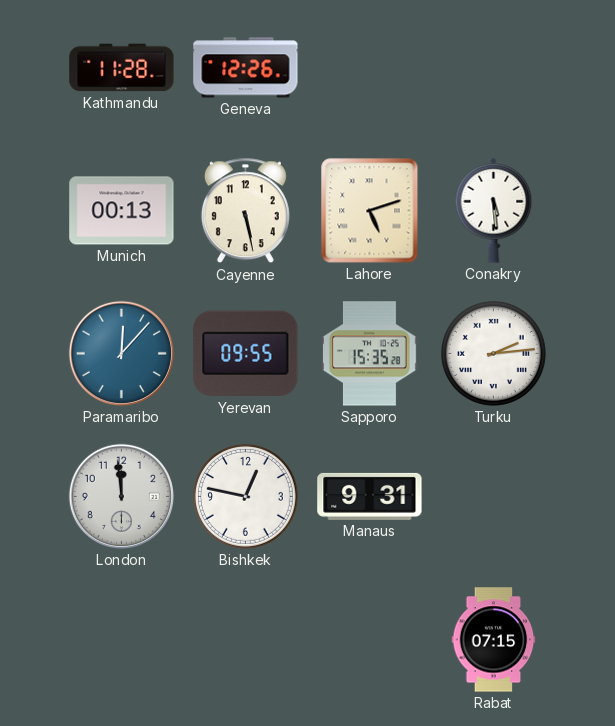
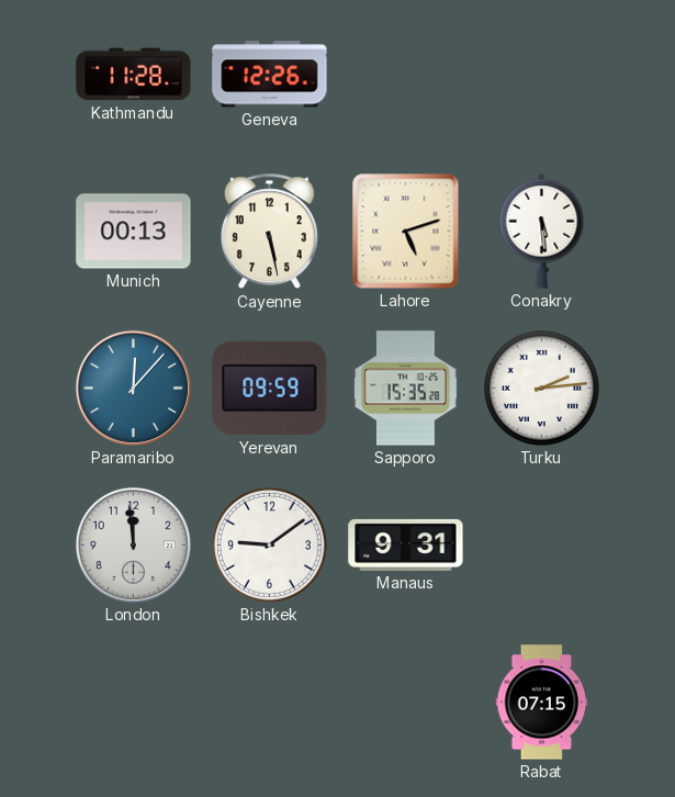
Yerevan: 09:55 -> 09:59
Bishkek: 12:47 -> 9:09
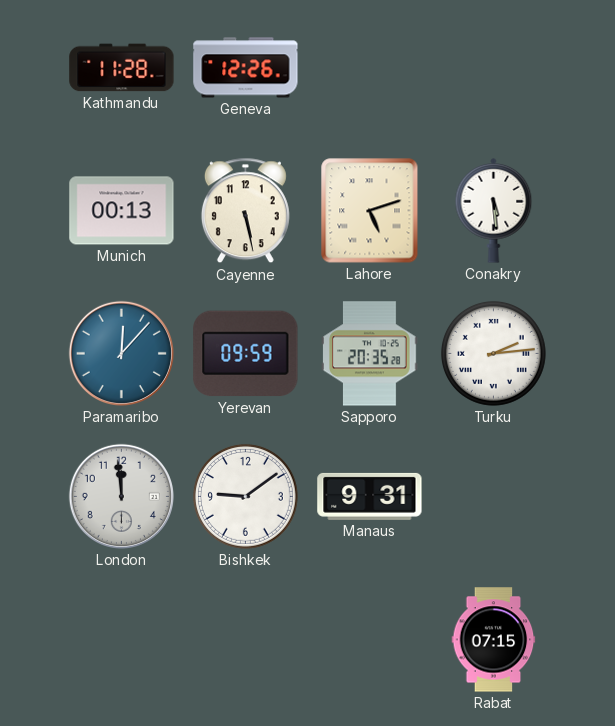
Sapporo: 15:35 -> 20:35
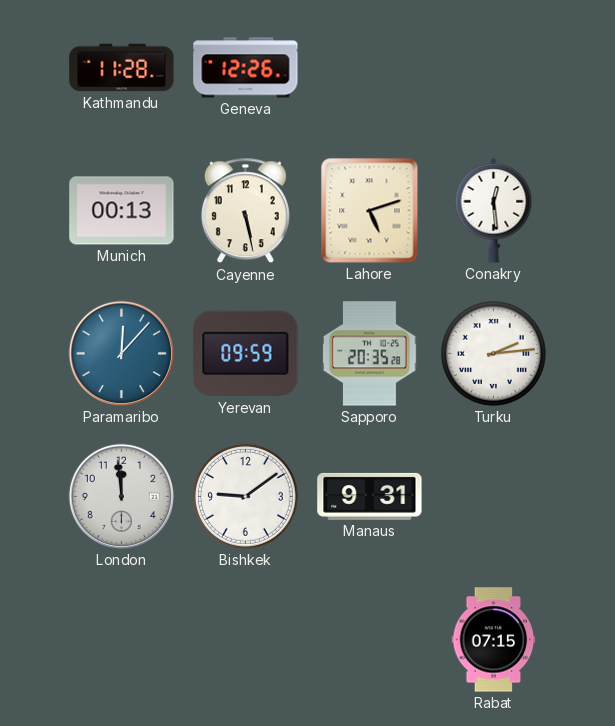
Conakry: 5:29 -> 12:29
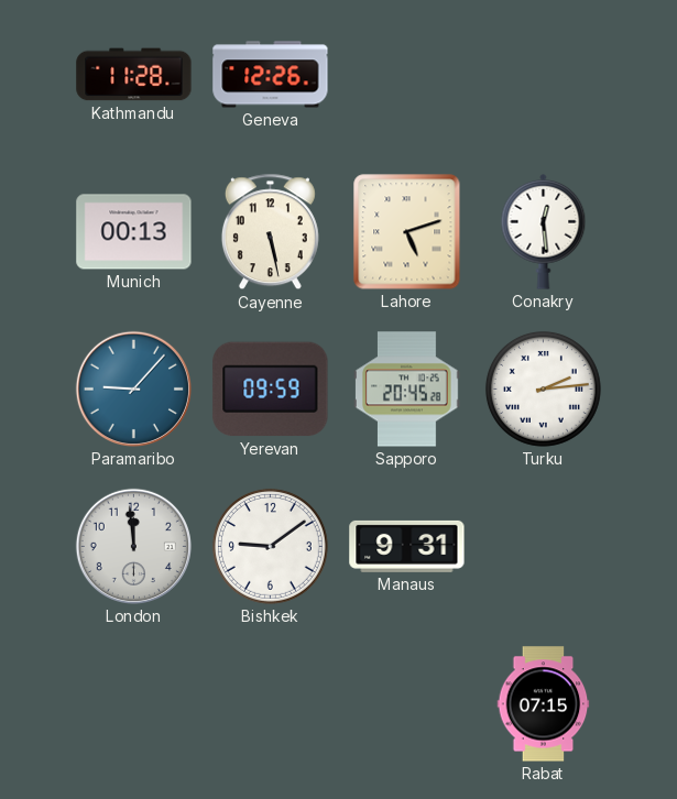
Paramaribo: 12:07 -> 9:07
Sapporo: 20:35 -> 20:45
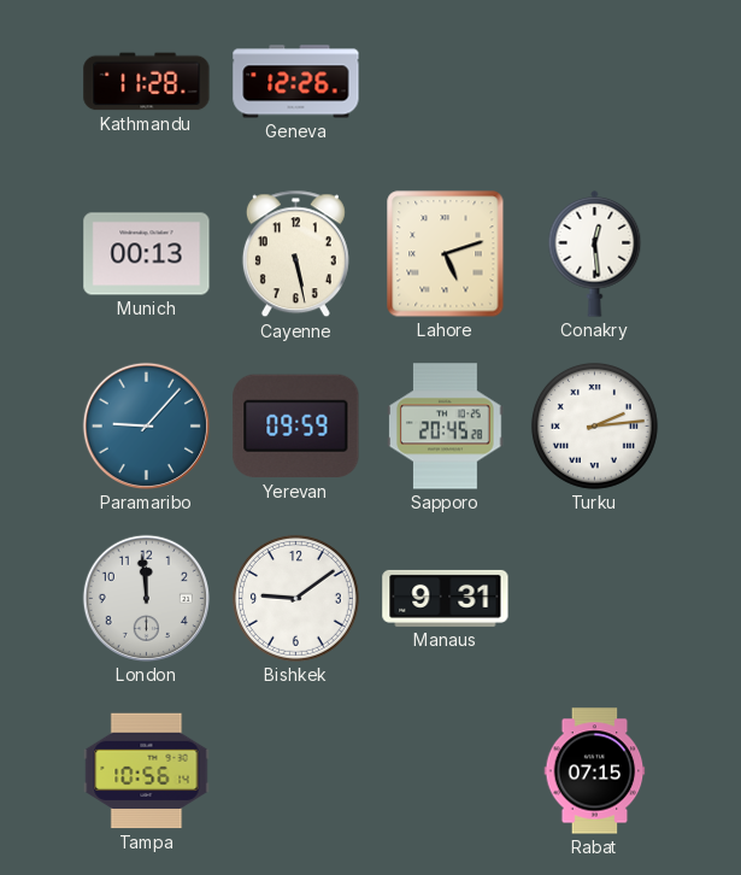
Tampa: none -> 10:56
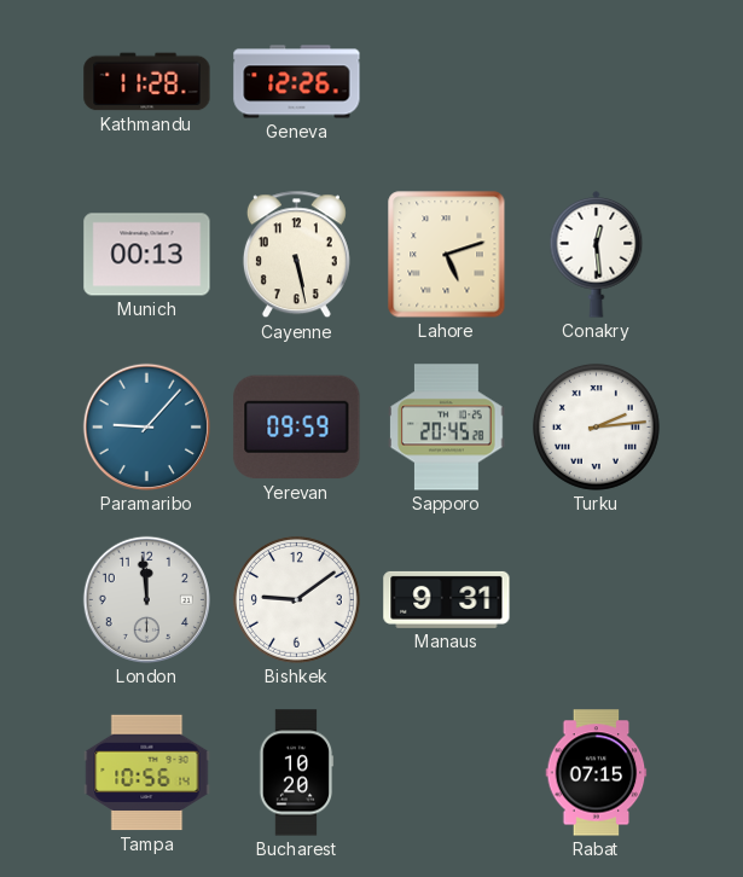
Bucharest: none -> 10:20
